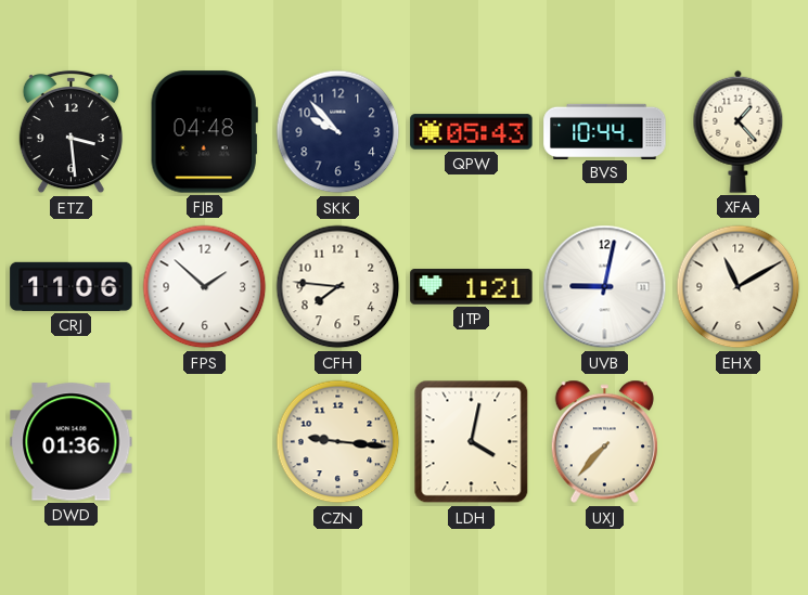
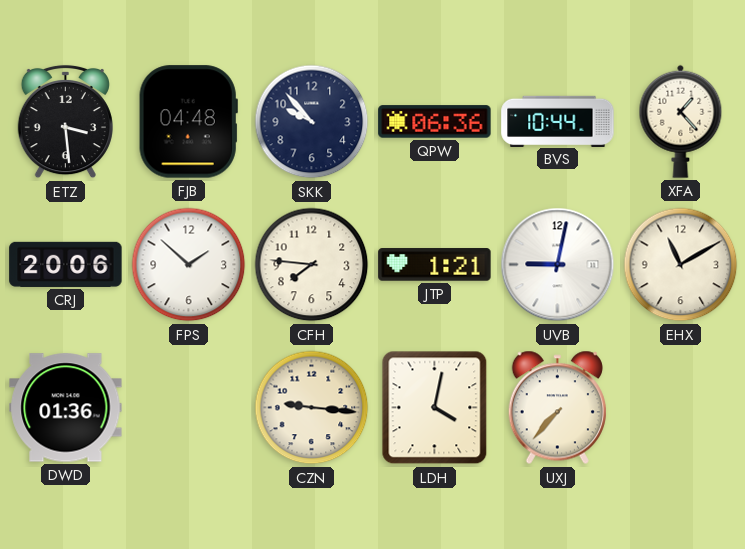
QPW: 05:43 -> 06:36
CRJ: 11:06 -> 20:06
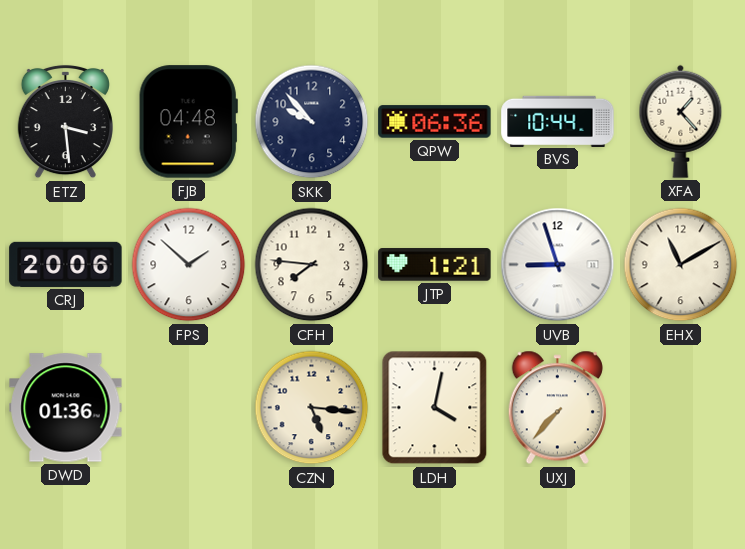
UVB: 9:02 -> 8:57
CZN: 9:16 -> 5:16
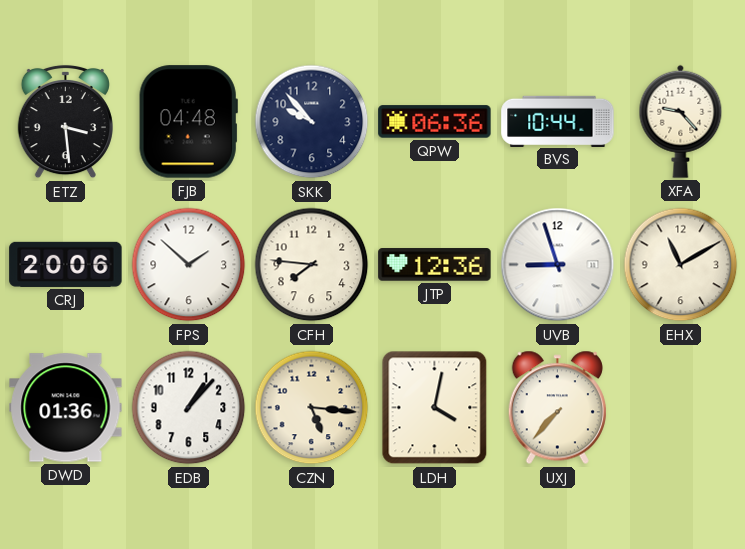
XFA: 1:23 -> 9:23
JTP: 1:21 -> 12:36
EDB: none -> 1:07
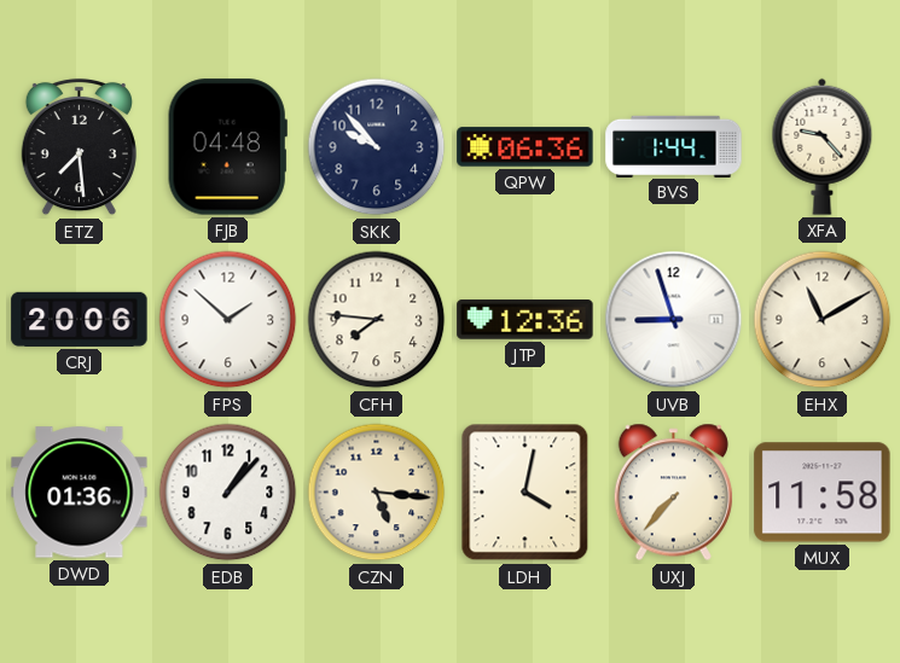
ETZ: 3:29 -> 7:29
BVS: 10:44 -> 1:44
MUX: none -> 11:58
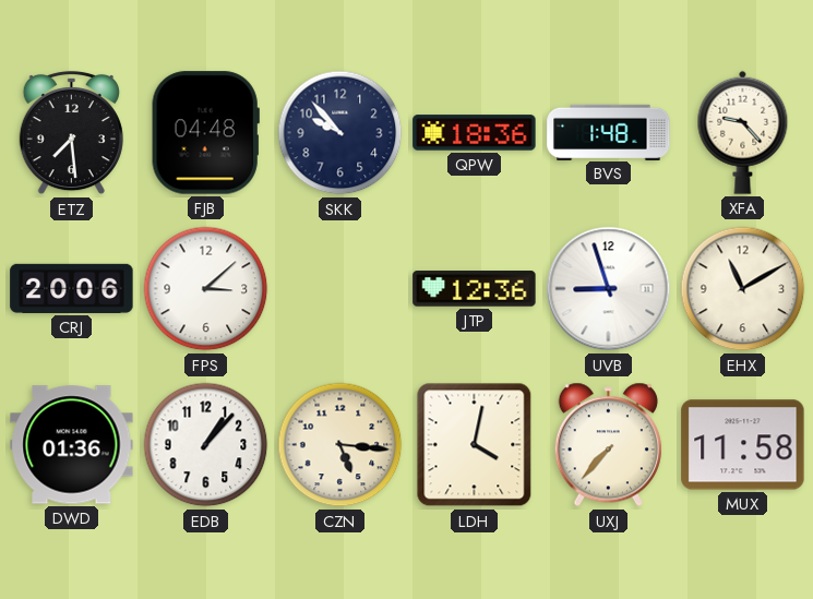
QPW: 06:36 -> 18:36
BVS: 1:44 -> 1:48
FPS: 1:52 -> 3:08
CFH: 7:46 -> none
